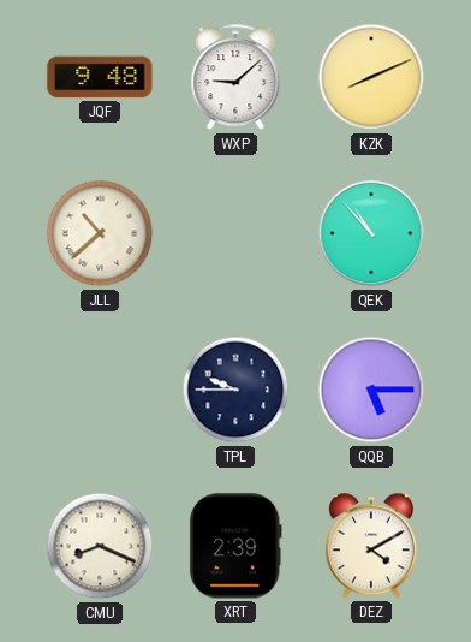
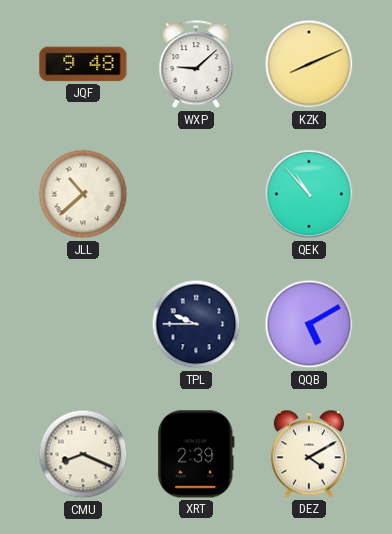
QQB: 5:15 -> 5:10
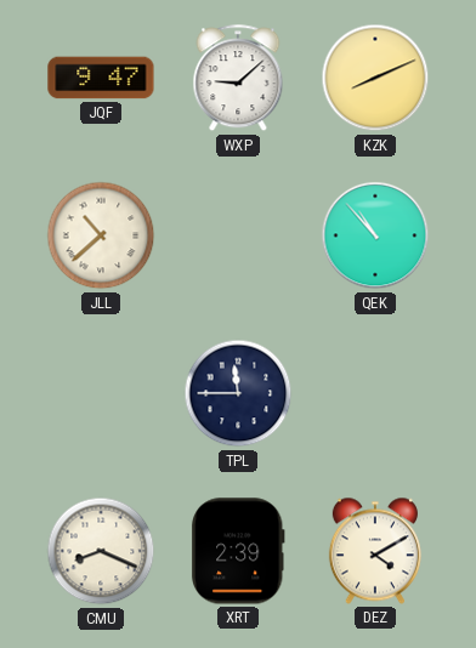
JQF: 9:48 -> 9:47
TPL: 9:45 -> 11:45
QQB: 5:10 -> none
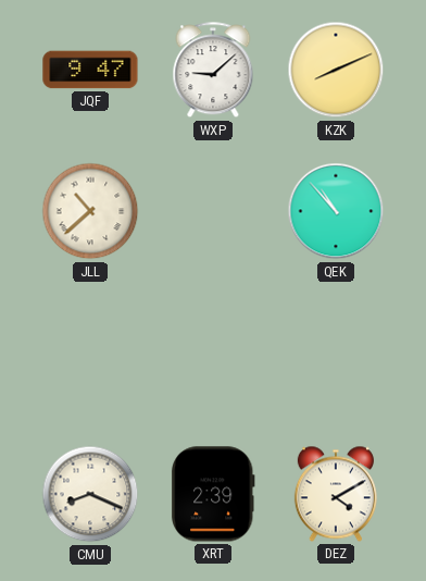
TPL: 11:45 -> none
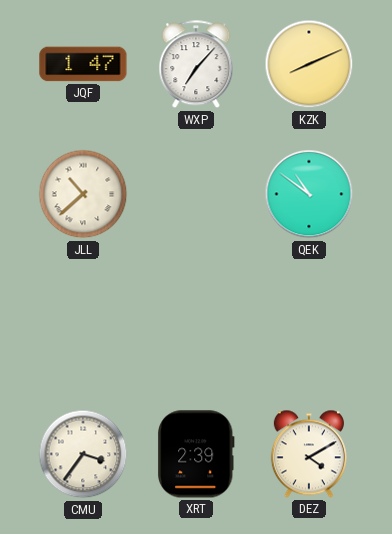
JQF: 9:47 -> 1:47
WXP: 9:08 -> 7:07
QEK: 10:53 -> 10:51
CMU: 8:19 -> 3:36
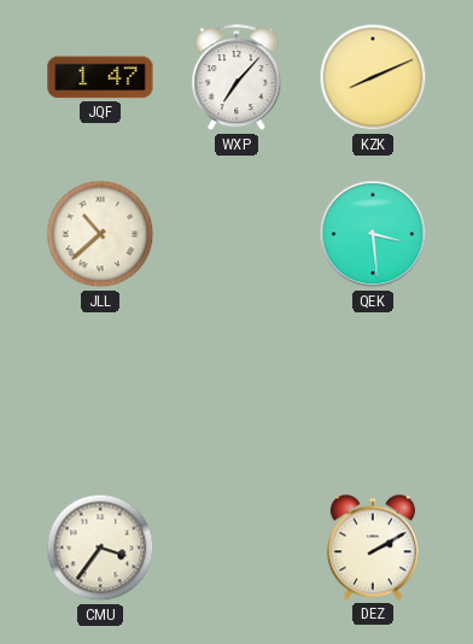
QEK: 10:51 -> 3:29
XRT: 2:39 -> none
DEZ: 4:10 -> 2:10
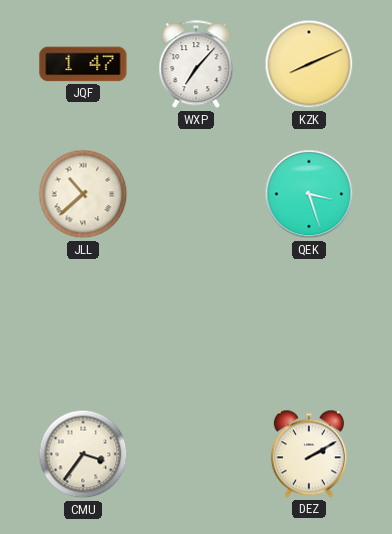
QEK: 3:29 -> 3:27
